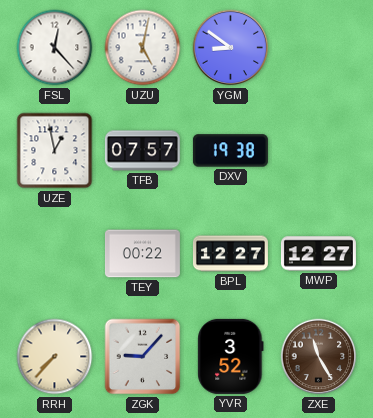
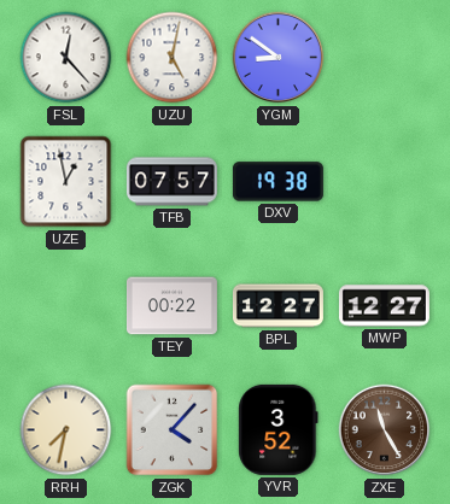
RRH: 7:37 -> 7:32
ZGK: 9:07 -> 4:07
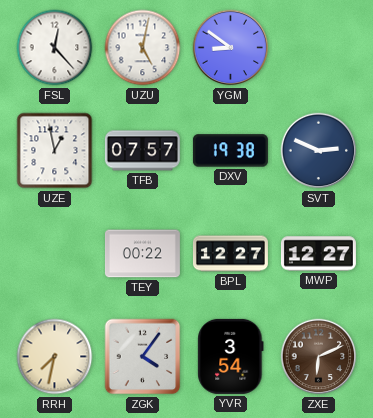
SVT: none -> 2:49
ZGK: 4:07 -> 4:06
YVR: 3:52 -> 3:54
ZXE: 11:25 -> 6:11
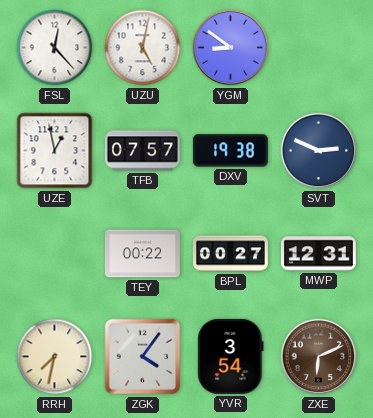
BPL: 12:27 -> 00:27
MWP: 12:27 -> 12:31
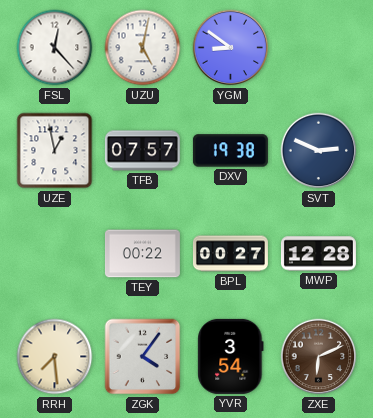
MWP: 12:31 -> 12:28
RRH: 7:32 -> 7:29
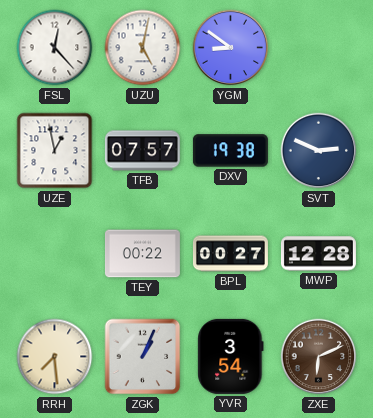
ZGK: 4:06 -> 1:04
